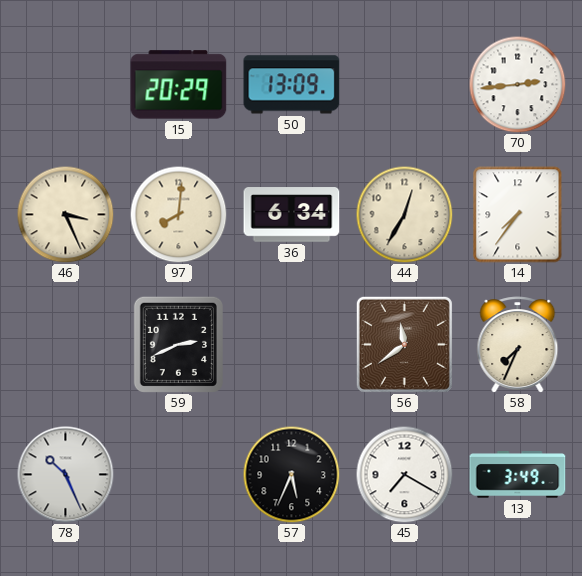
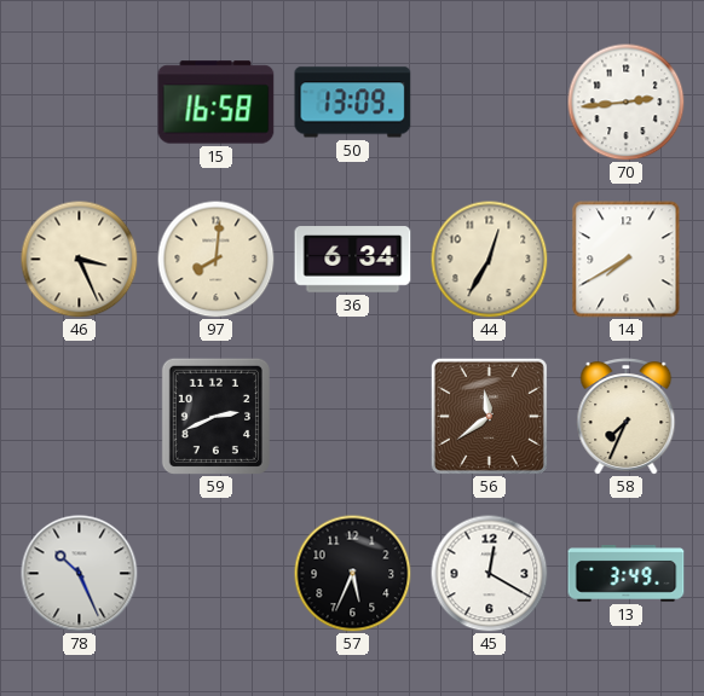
15: 20:29 -> 16:58
14: 7:36 -> 7:40
45: 7:20 -> 12:20
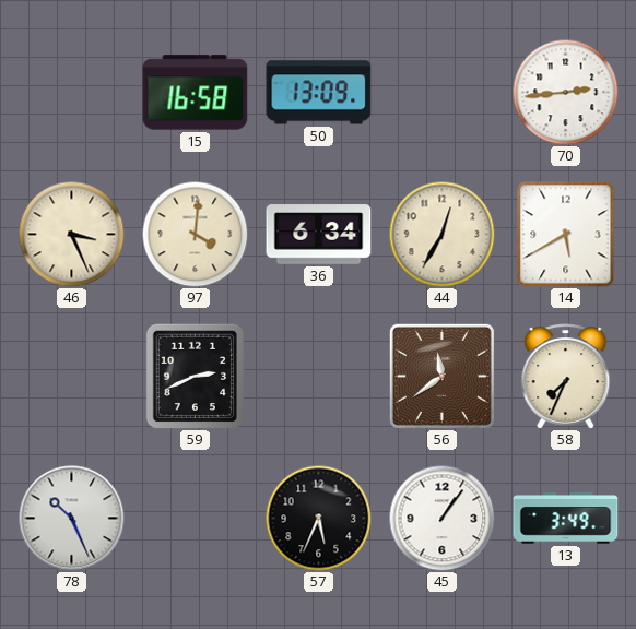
97: 8:01 -> 4:01
14: 7:40 -> 5:40
45: 12:20 -> 1:06
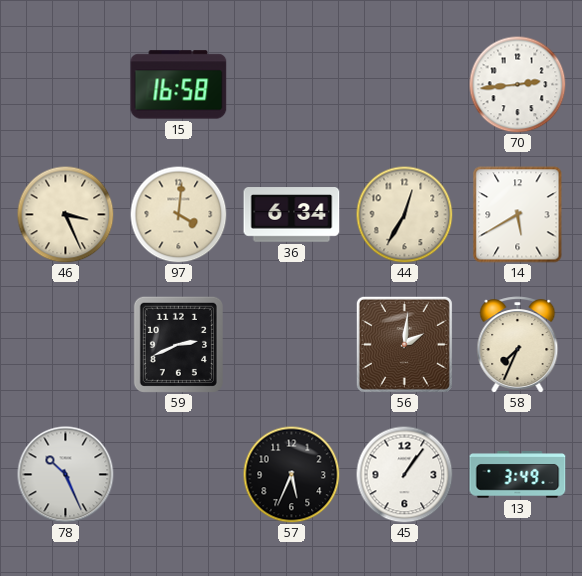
50: 13:09 -> none
56: 11:39 -> 2:01
